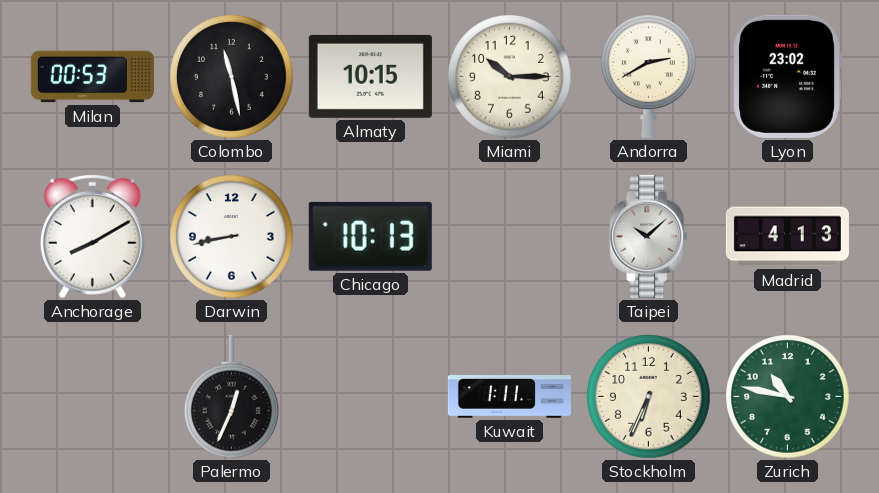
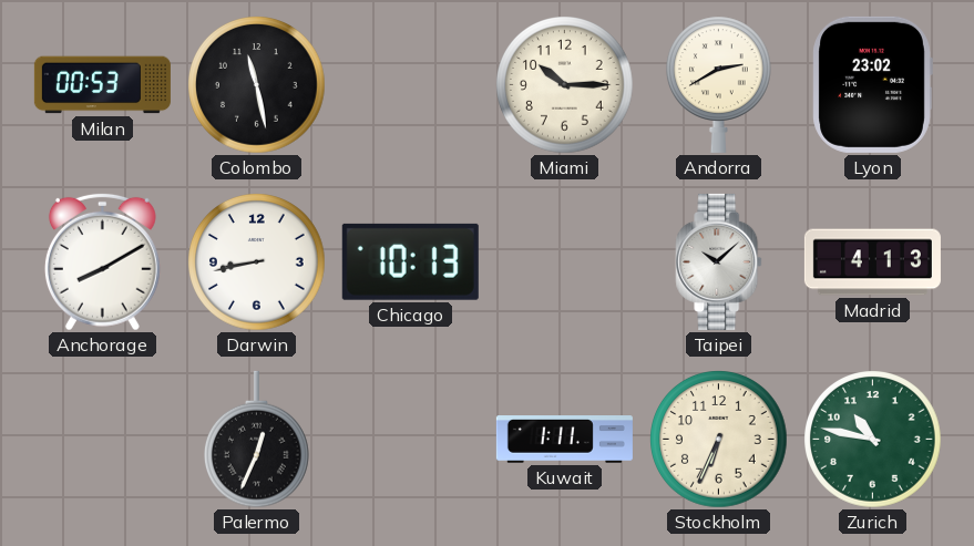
Almaty: 10:15 -> none
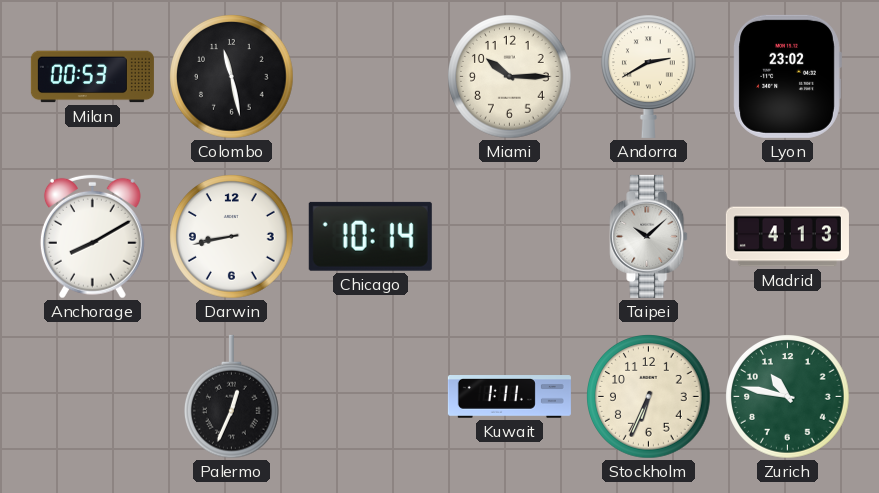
Chicago: 10:13 -> 10:14
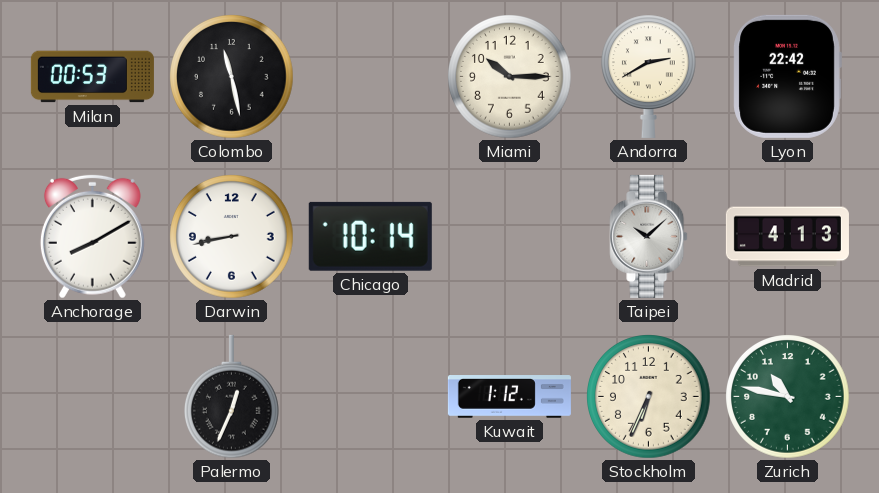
Lyon: 23:02 -> 22:42
Kuwait: 1:11 -> 1:12
